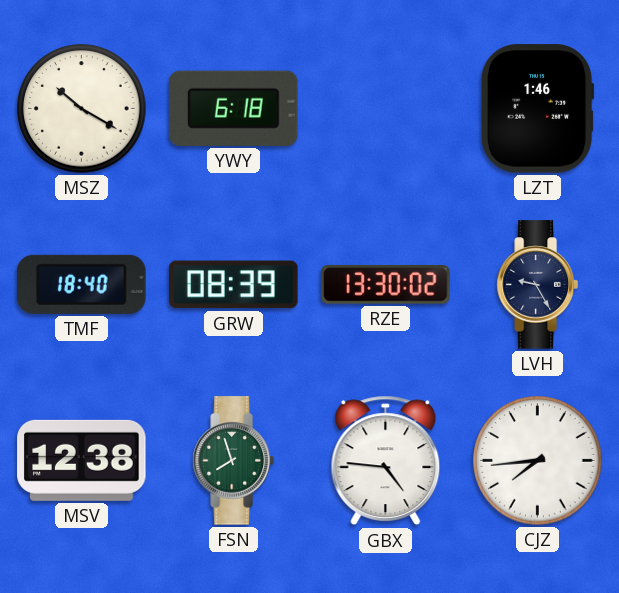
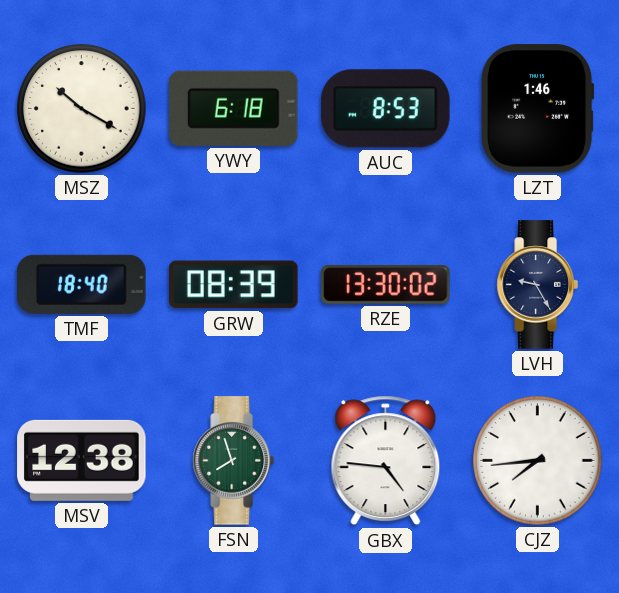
AUC: none -> 8:53
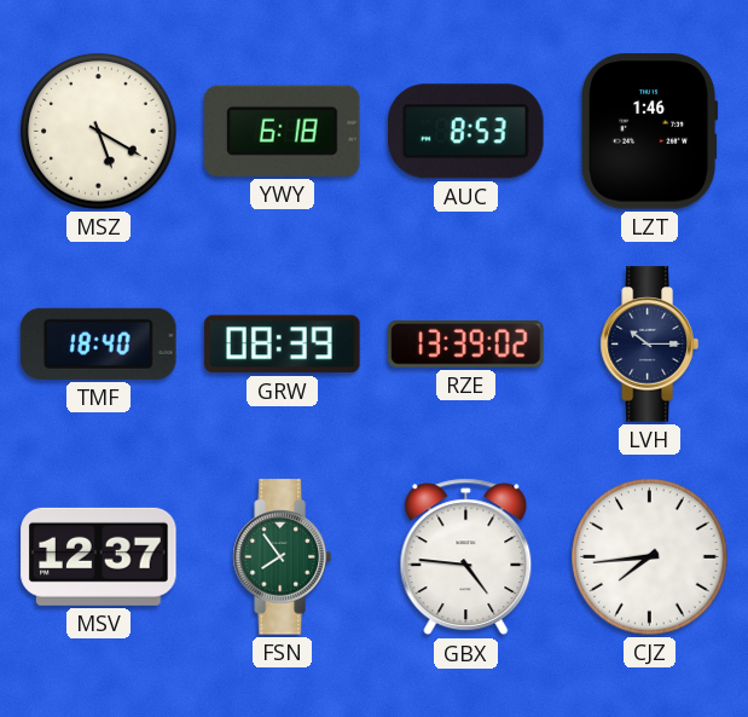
MSZ: 10:20 -> 5:20
RZE: 13:30 -> 13:39
LVH: 9:25 -> 10:15
MSV: 12:38 -> 12:37
FSN: 7:57 -> 7:54
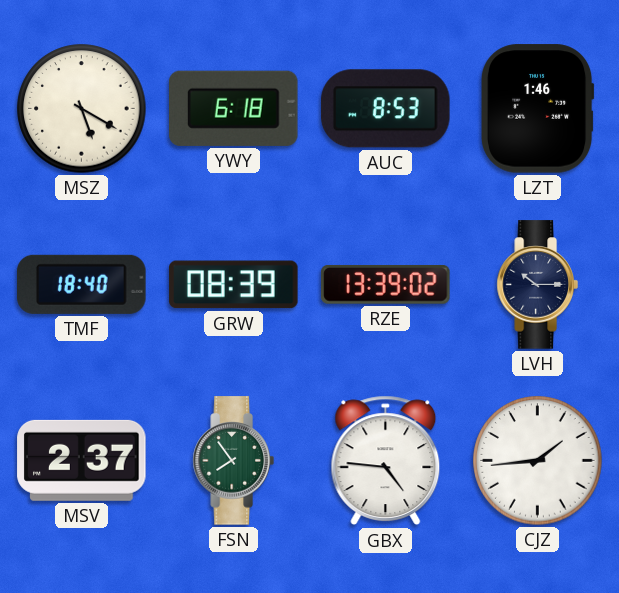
MSV: 12:37 -> 2:37
CJZ: 7:44 -> 1:44
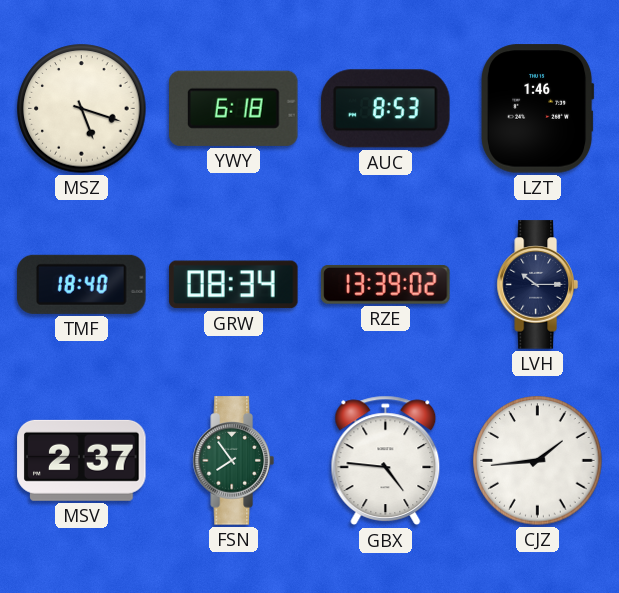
MSZ: 5:20 -> 5:18
GRW: 08:39 -> 08:34
